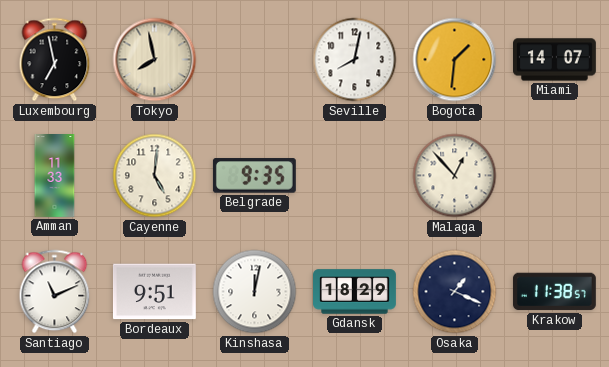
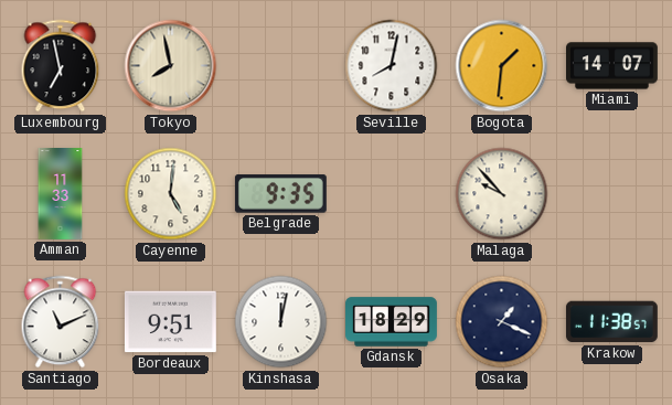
Malaga: 12:53 -> 9:53
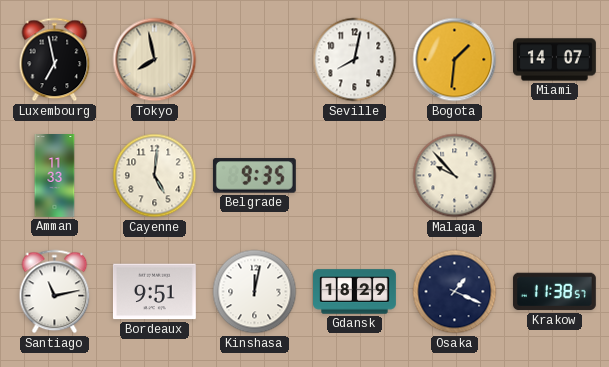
Santiago: 11:11 -> 11:13
